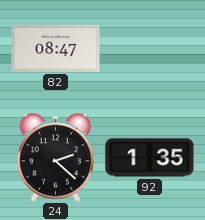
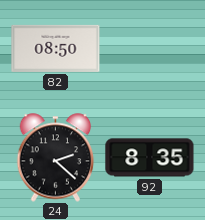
82: 08:47 -> 08:50
92: 1:35 -> 8:35
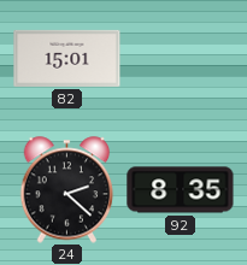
82: 08:50 -> 15:01
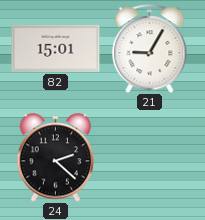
21: none -> 9:05
92: 8:35 -> none
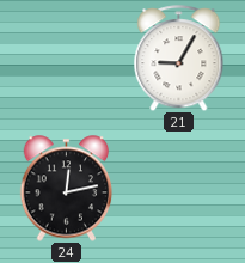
82: 15:01 -> none
24: 2:22 -> 12:13
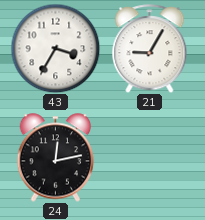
43: none -> 3:35
